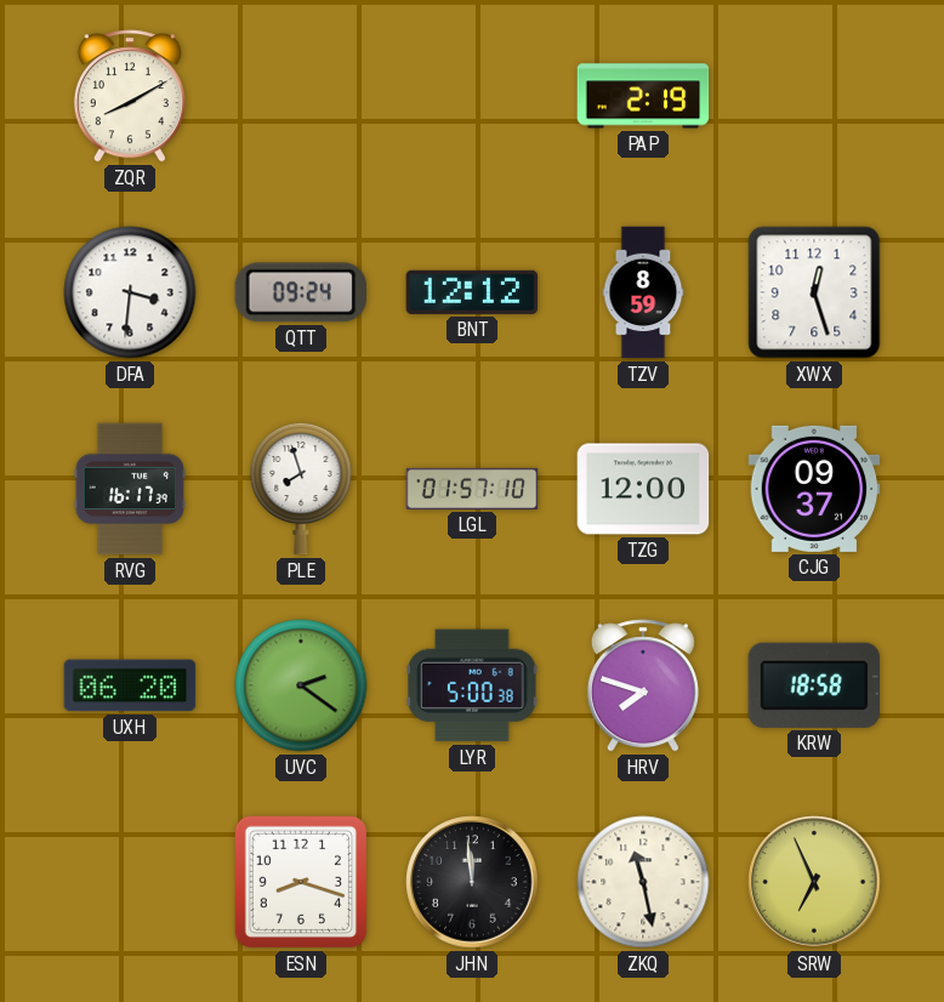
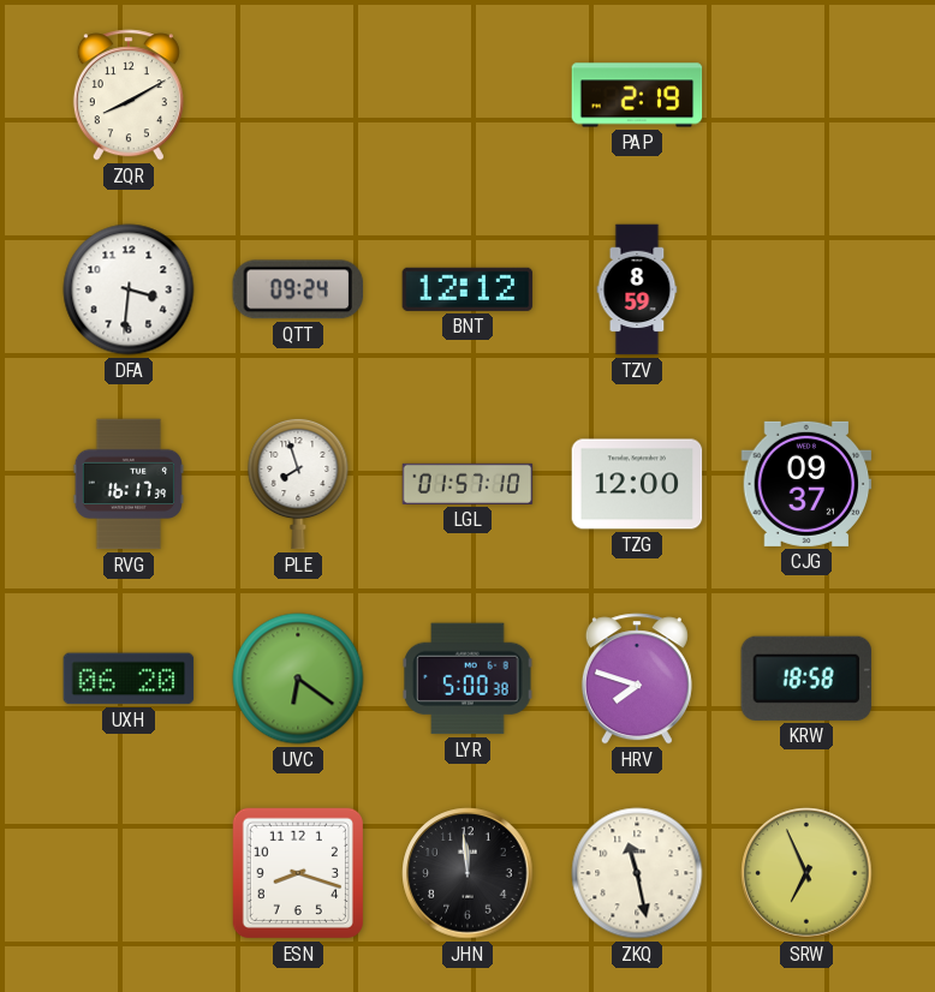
XWX: 12:27 -> none
UVC: 2:21 -> 6:21
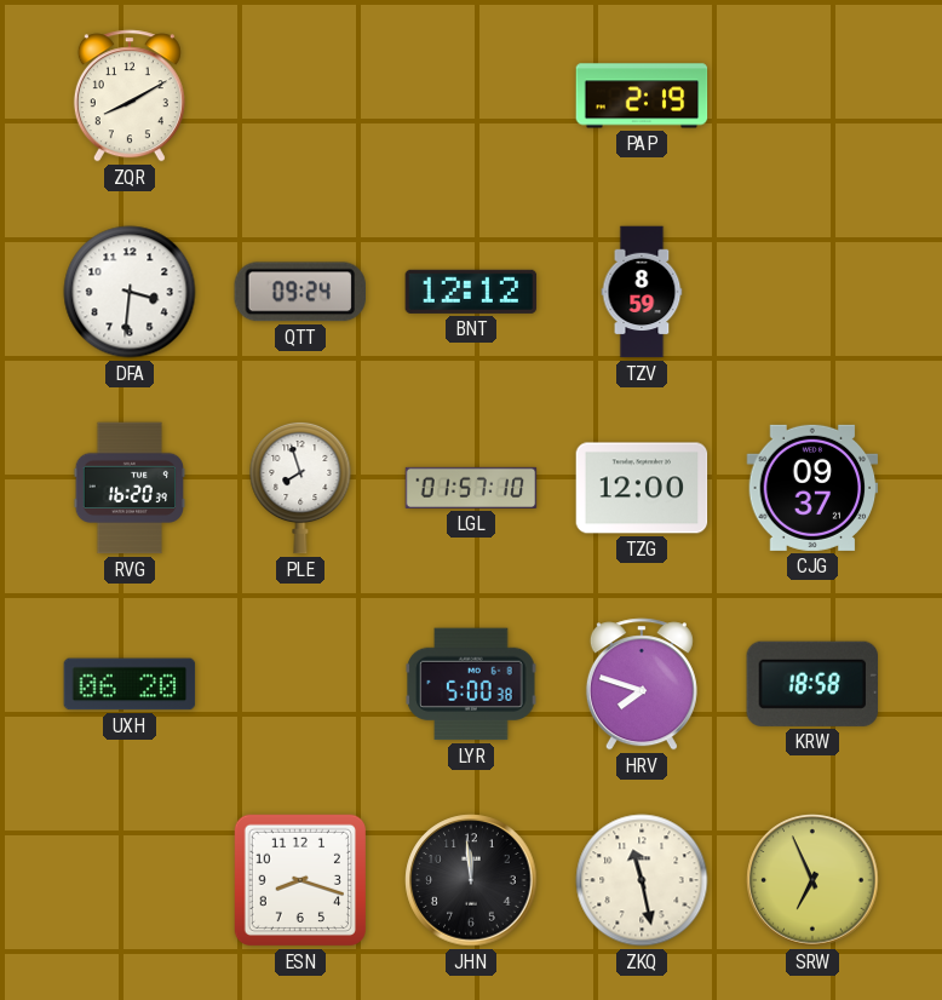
RVG: 16:17 -> 16:20
UVC: 6:21 -> none
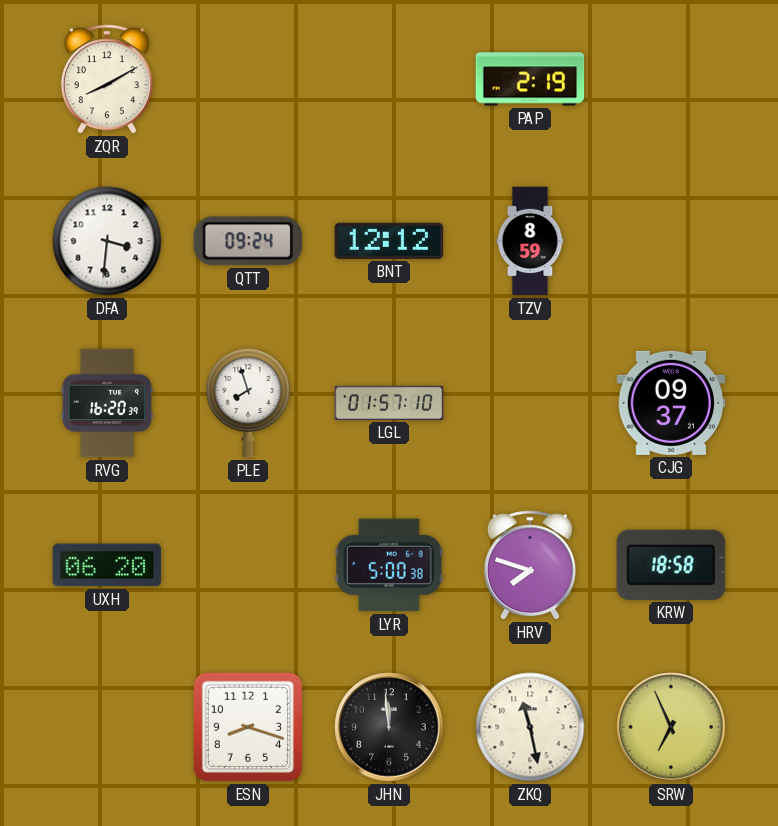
TZG: 12:00 -> none
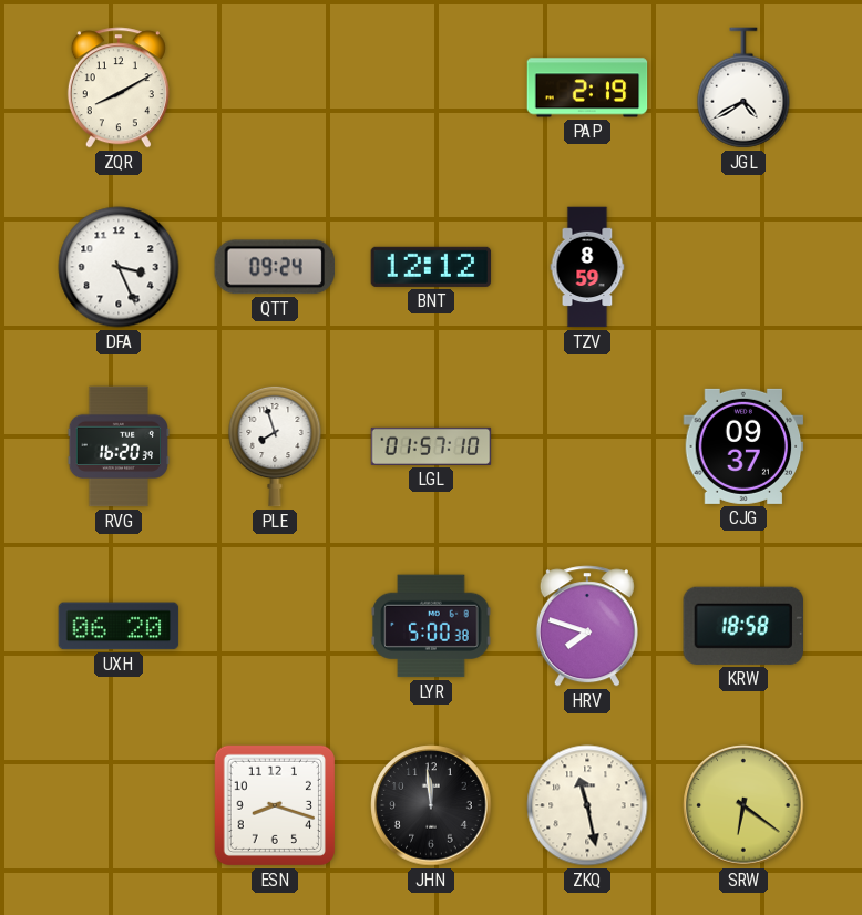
JGL: none -> 4:40
DFA: 3:31 -> 3:26
SRW: 6:56 -> 6:21
